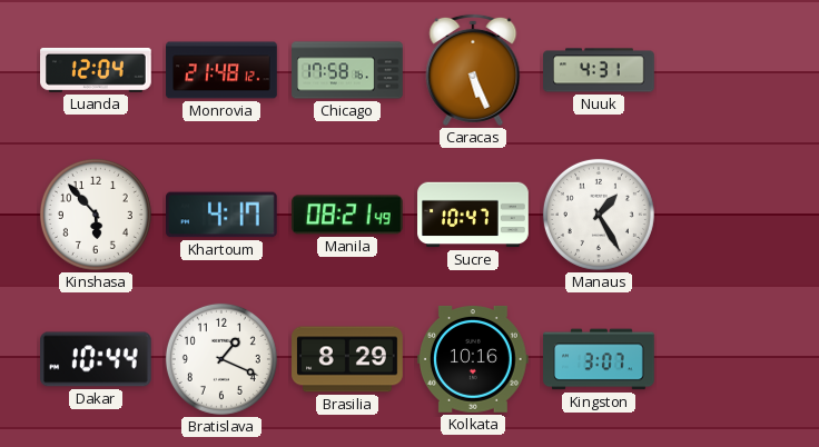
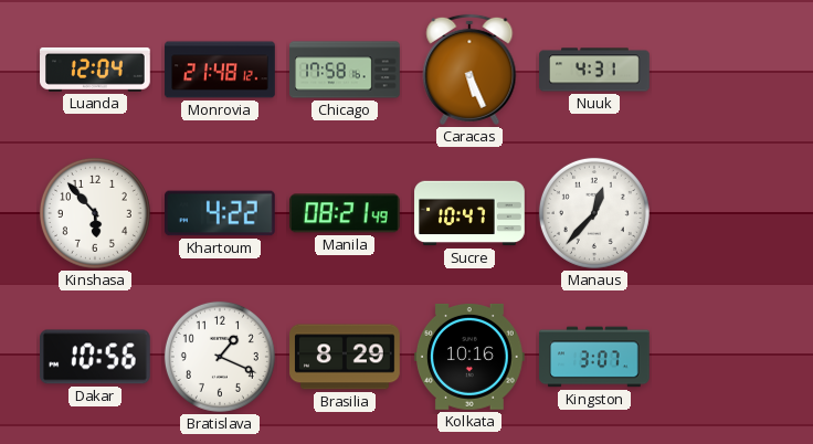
Khartoum: 4:17 -> 4:22
Manaus: 1:25 -> 12:37
Dakar: 10:44 -> 10:56
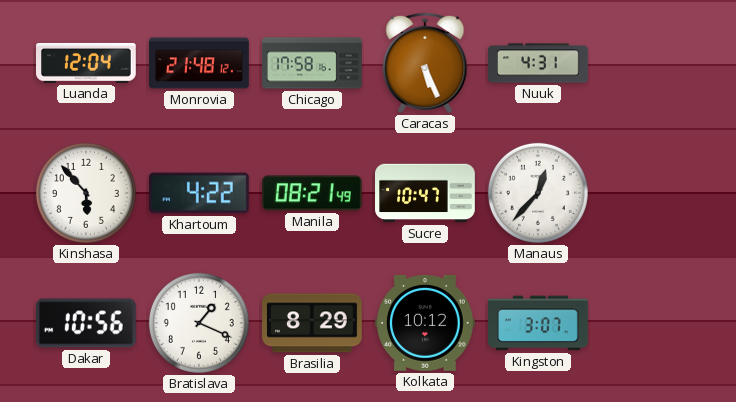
Kolkata: 10:16 -> 10:12
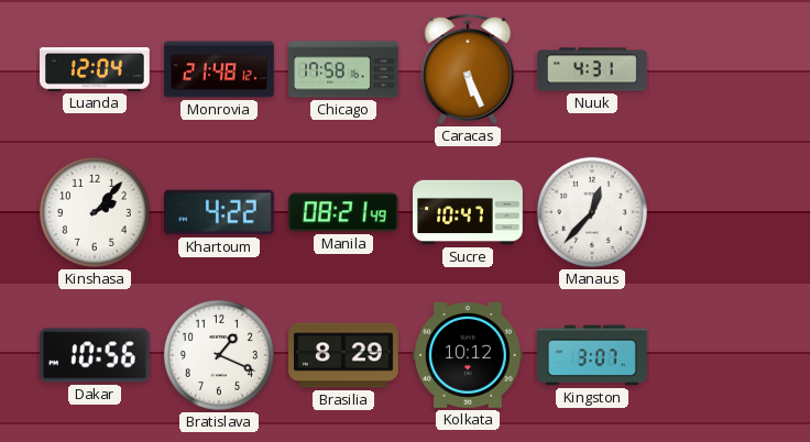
Kinshasa: 5:53 -> 2:07
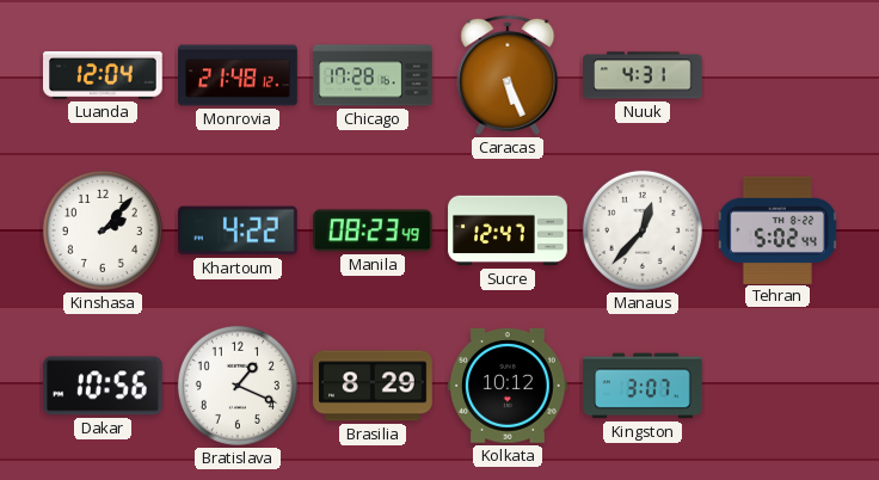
Chicago: 17:58 -> 17:28
Manila: 08:21 -> 08:23
Sucre: 10:47 -> 12:47
Tehran: none -> 5:02
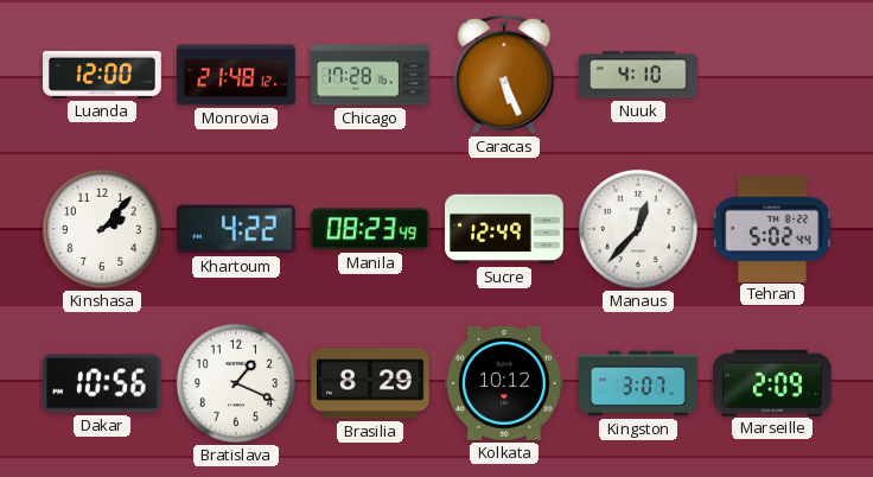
Luanda: 12:04 -> 12:00
Nuuk: 4:31 -> 4:10
Sucre: 12:47 -> 12:49
Marseille: none -> 2:09
